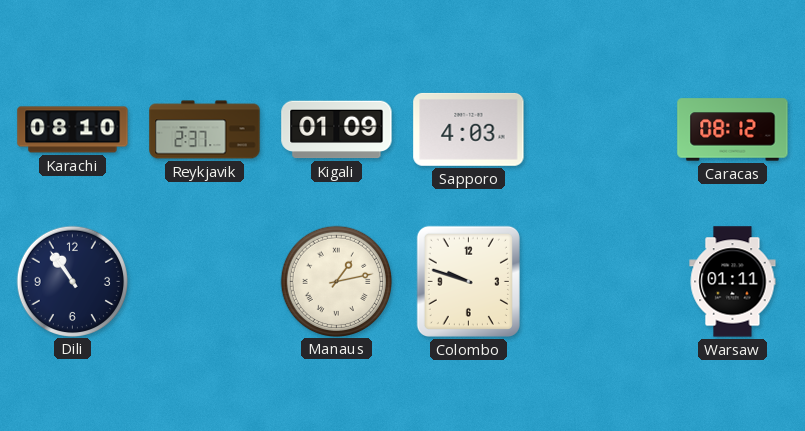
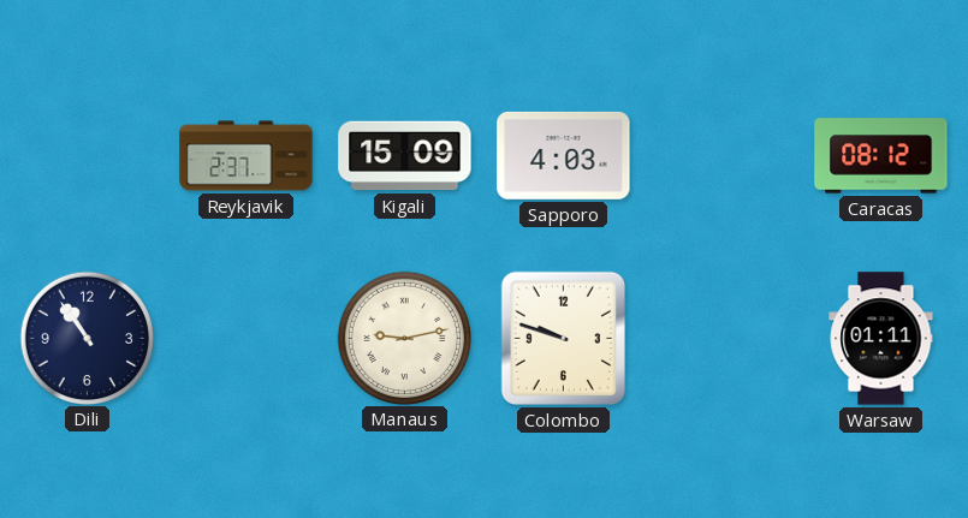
Karachi: 08:10 -> none
Kigali: 01:09 -> 15:09
Manaus: 1:13 -> 9:13
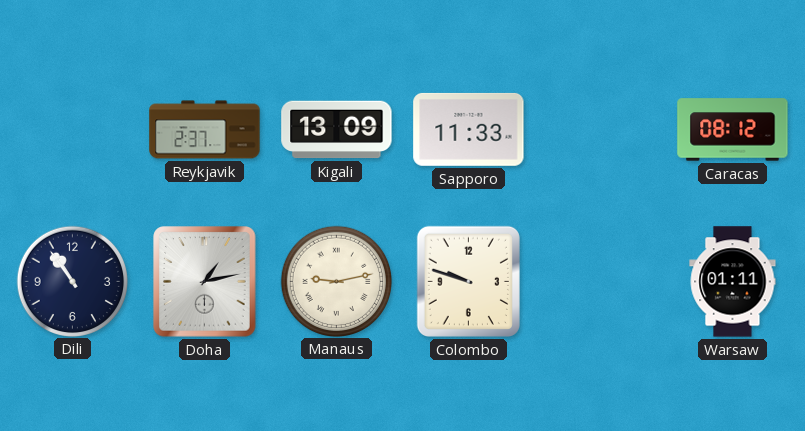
Kigali: 15:09 -> 13:09
Sapporo: 4:03 -> 11:33
Doha: none -> 1:13
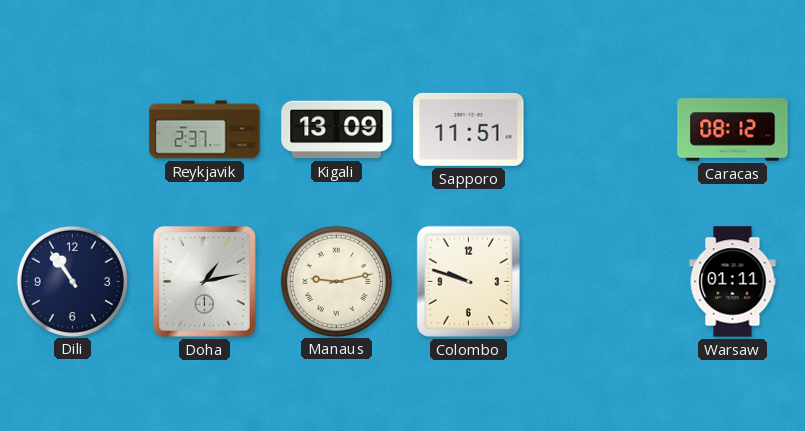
Sapporo: 11:33 -> 11:51
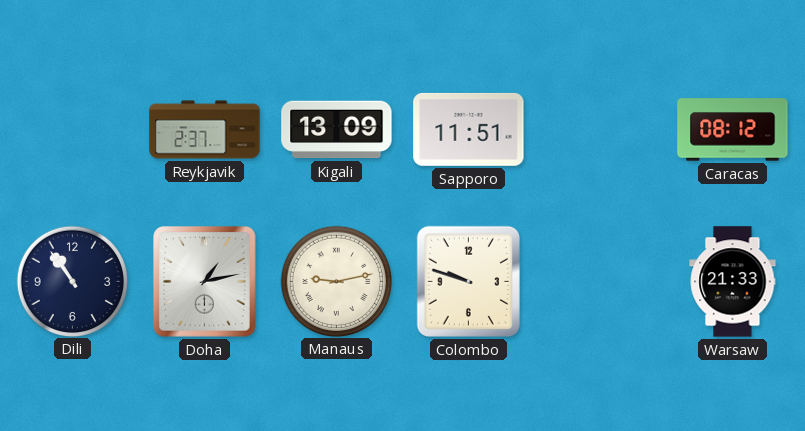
Warsaw: 01:11 -> 21:33
